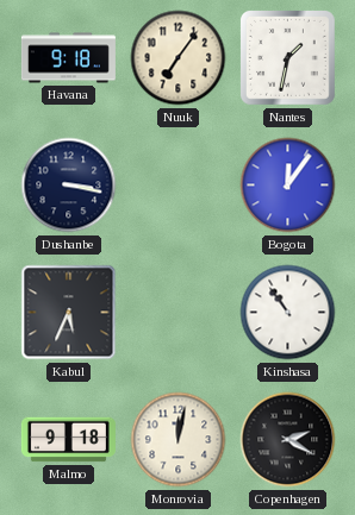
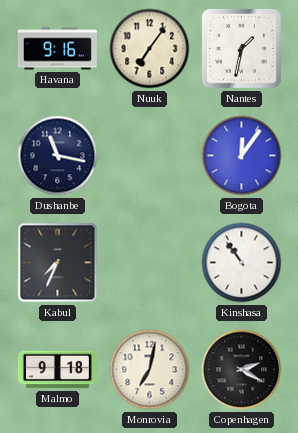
Havana: 9:18 -> 9:16
Dushanbe: 3:17 -> 11:17
Kabul: 5:34 -> 7:34
Monrovia: 12:02 -> 7:02
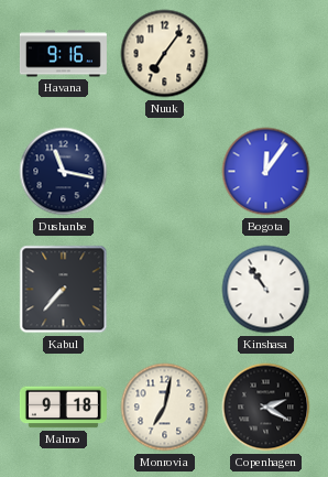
Nantes: 1:32 -> none
Kabul: 7:34 -> 7:37
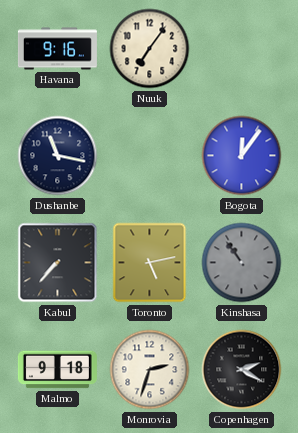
Toronto: none -> 5:13
Kinshasa dial: white -> grey
Monrovia: 7:02 -> 2:33
